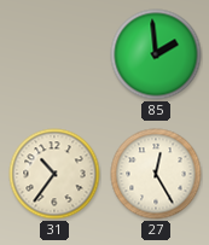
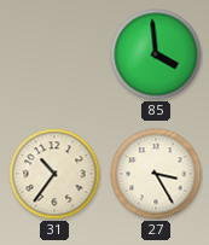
85: 1:59 -> 3:59
27: 12:25 -> 3:25
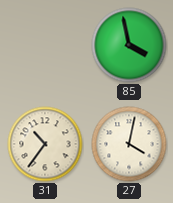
85: 3:59 -> 3:58
27: 3:25 -> 4:02
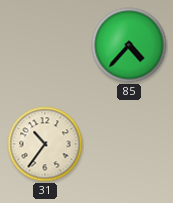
85: 3:58 -> 4:37
27: 4:02 -> none
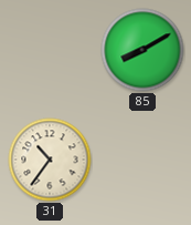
85: 4:37 -> 8:10
